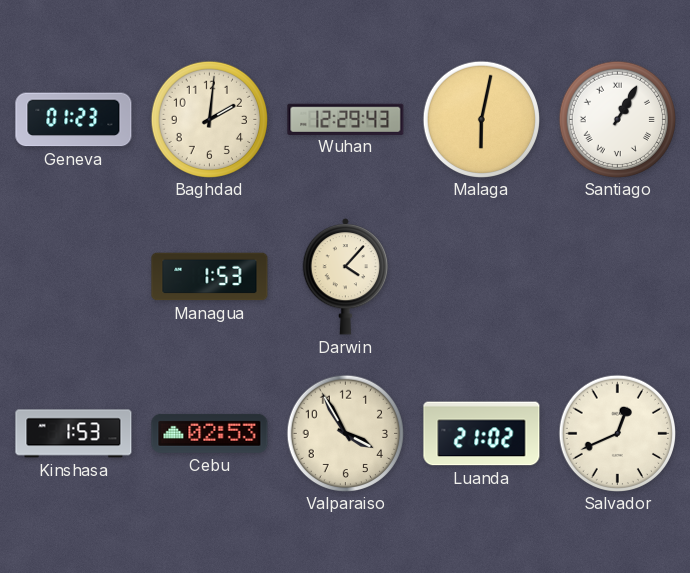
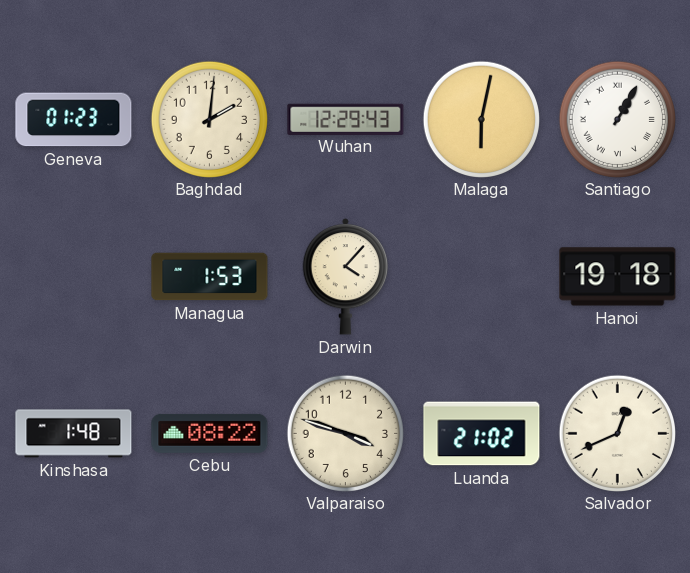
Hanoi: none -> 19:18
Kinshasa: 1:53 -> 1:48
Cebu: 02:53 -> 08:22
Valparaiso: 3:55 -> 3:48
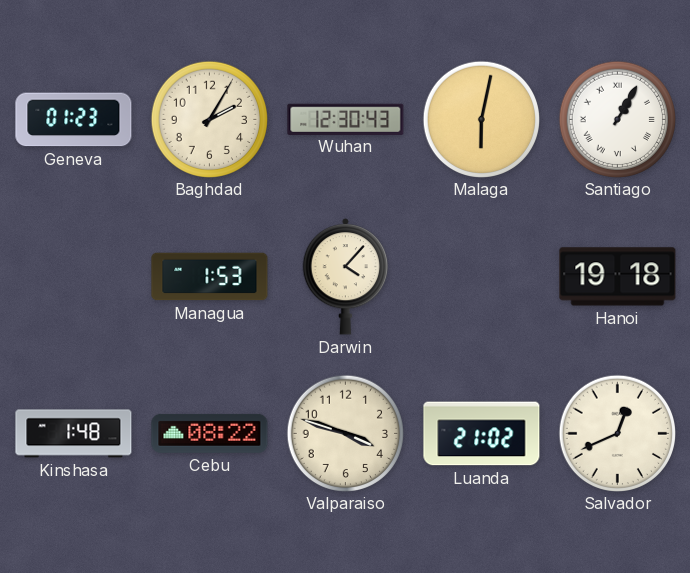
Baghdad: 2:01 -> 2:05
Wuhan: 12:29 -> 12:30
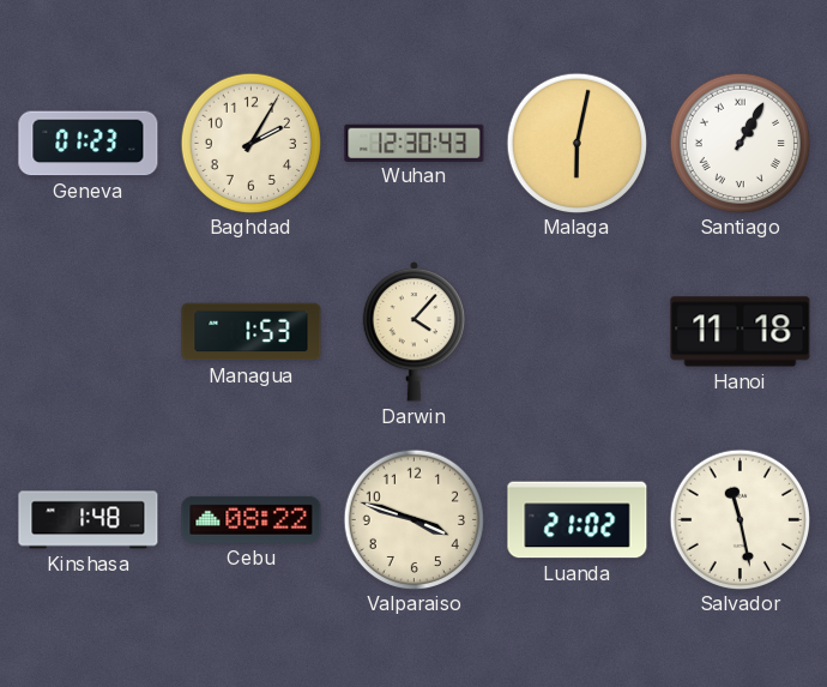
Hanoi: 19:18 -> 11:18
Salvador: 12:41 -> 11:28
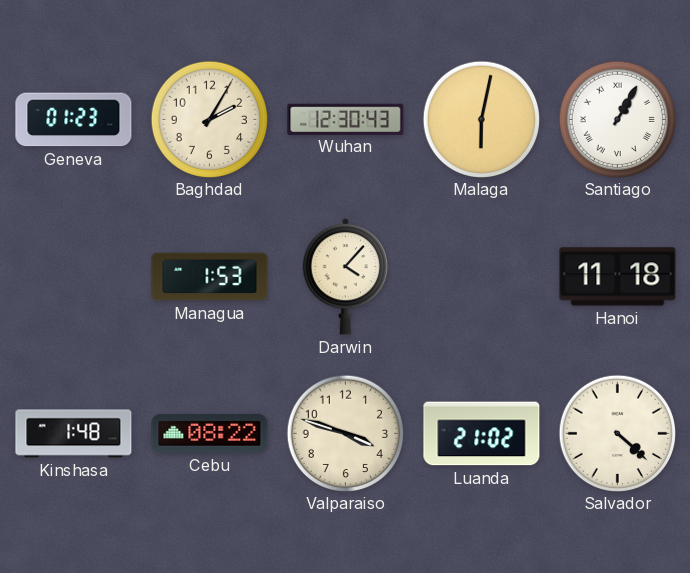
Salvador: 11:28 -> 4:22
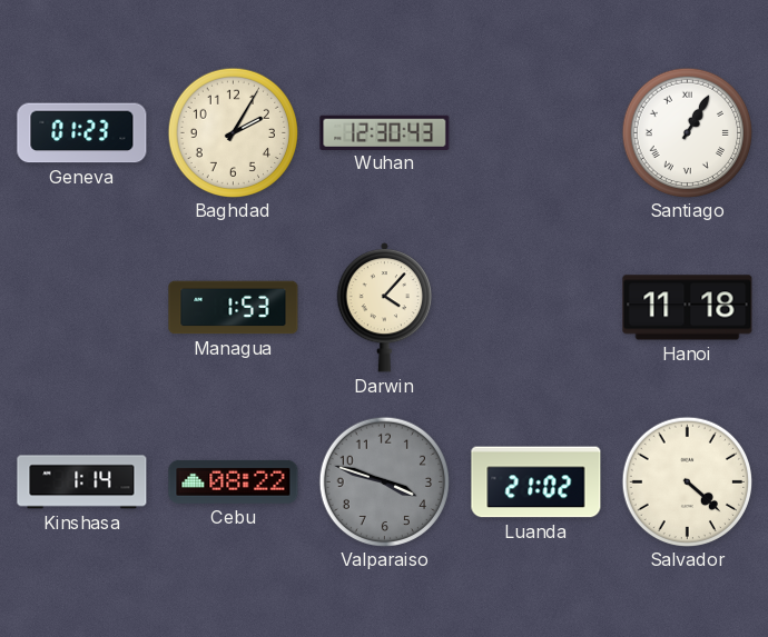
Malaga: 6:02 -> none
Kinshasa: 1:48 -> 1:14
Valparaiso dial: cream -> grey
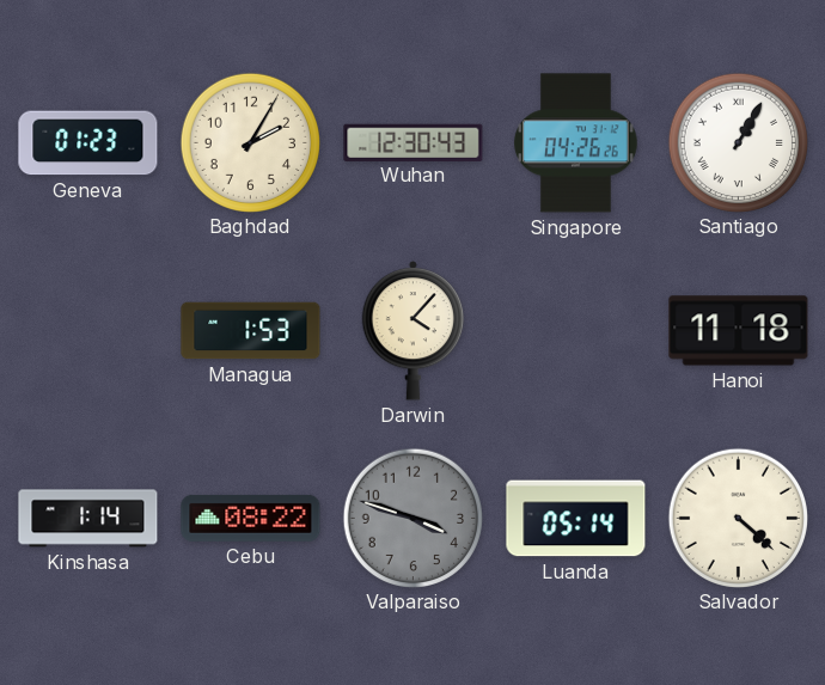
Singapore: none -> 04:26
Luanda: 21:02 -> 05:14
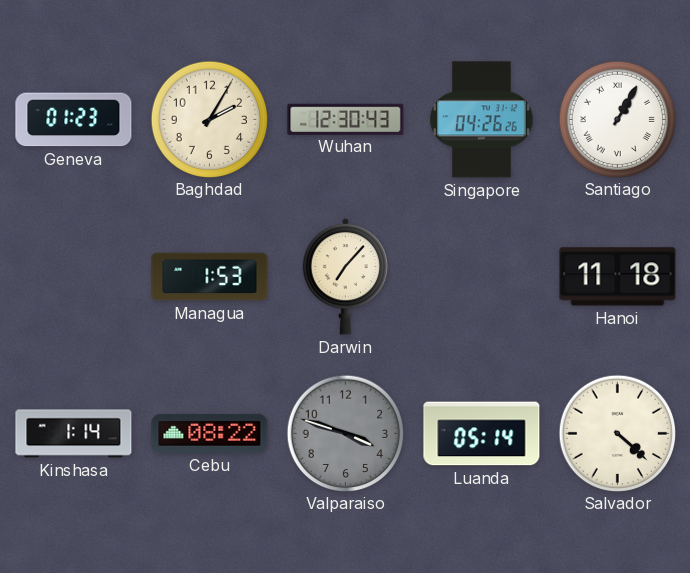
Darwin: 4:07 -> 7:07
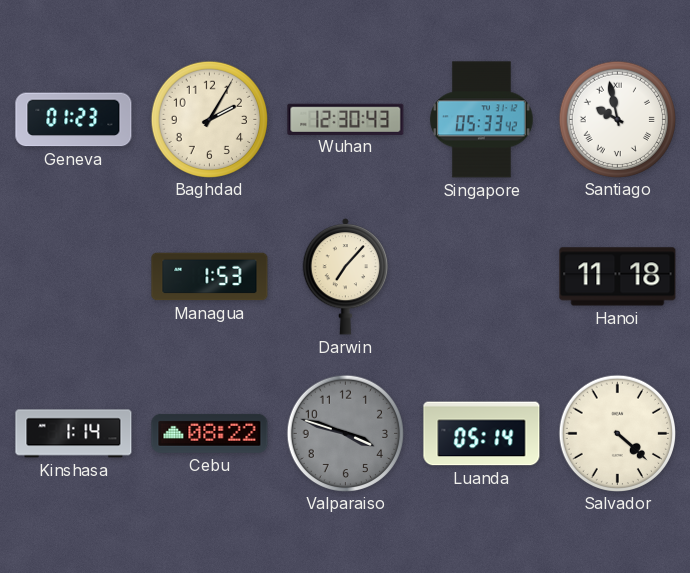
Singapore: 04:26 -> 05:33
Santiago: 1:05 -> 9:58
